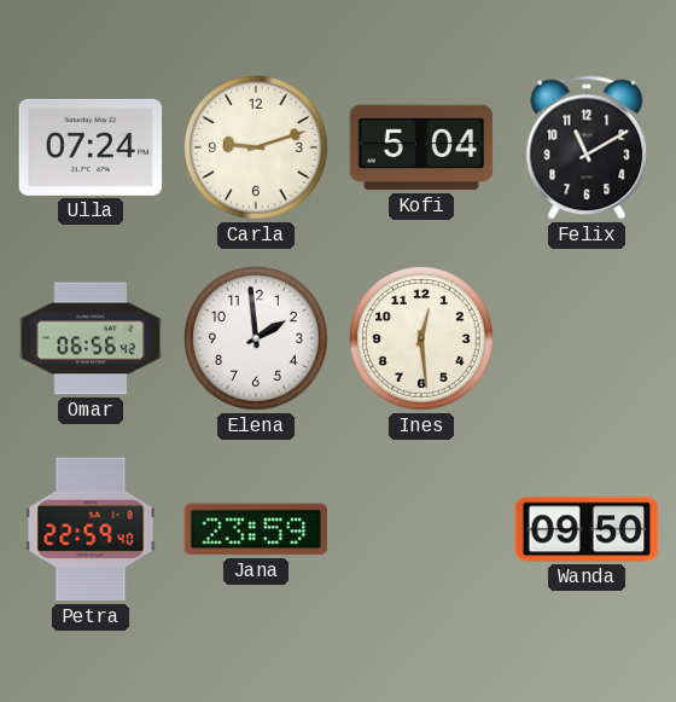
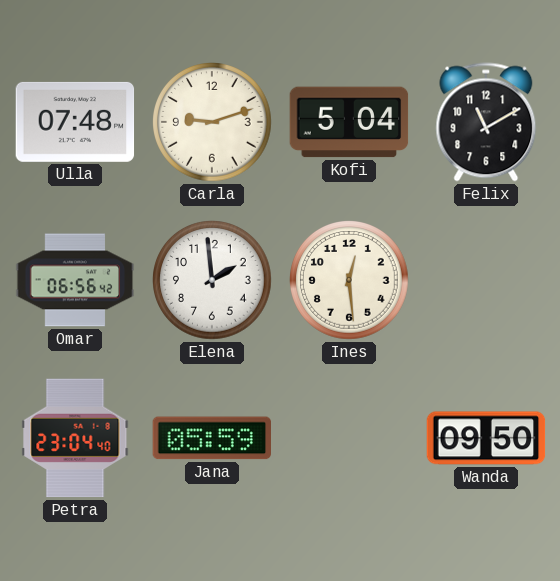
Ulla: 07:24 -> 07:48
Petra: 22:59 -> 23:04
Jana: 23:59 -> 05:59
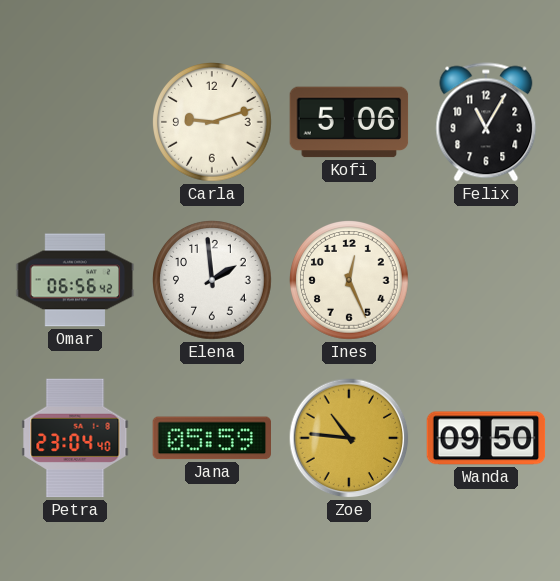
Ulla: 07:48 -> none
Kofi: 5:04 -> 5:06
Felix: 11:10 -> 11:05
Ines: 12:29 -> 12:26
Zoe: none -> 10:46
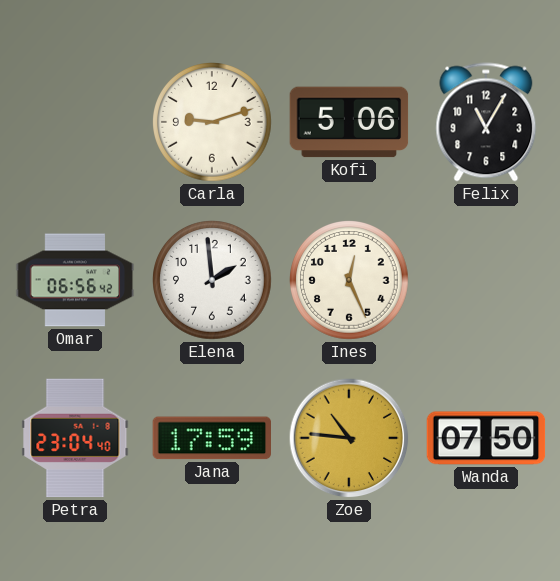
Jana: 05:59 -> 17:59
Wanda: 09:50 -> 07:50
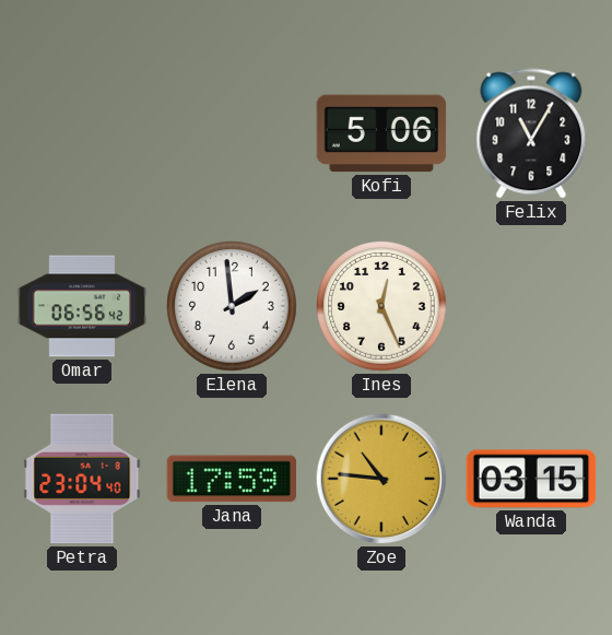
Carla: 9:12 -> none
Wanda: 07:50 -> 03:15
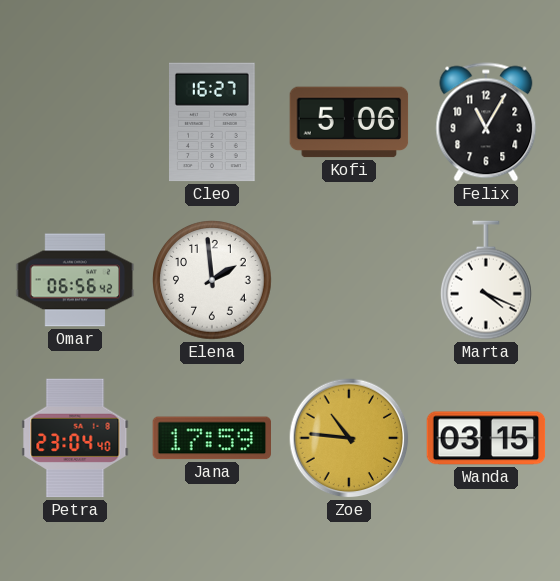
Cleo: none -> 16:27
Ines: 12:26 -> none
Marta: none -> 4:19
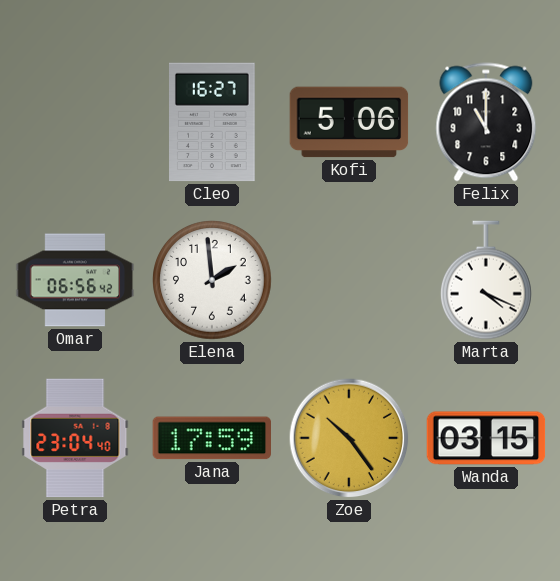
Felix: 11:05 -> 11:00
Zoe: 10:46 -> 10:24
